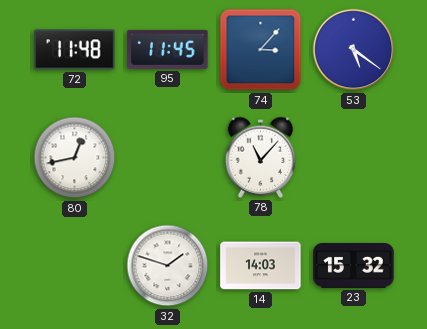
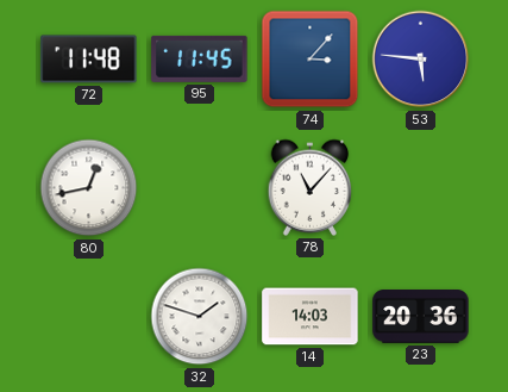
53: 5:21 -> 5:46
23: 15:32 -> 20:36
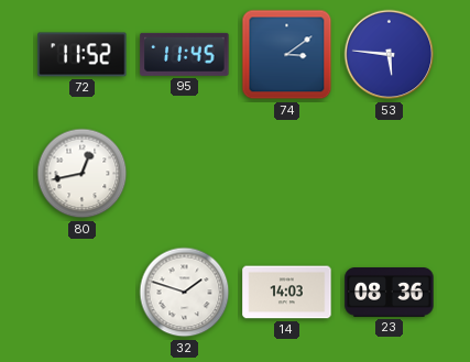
72: 11:48 -> 11:52
74: 3:07 -> 3:09
78: 11:07 -> none
23: 20:36 -> 08:36
